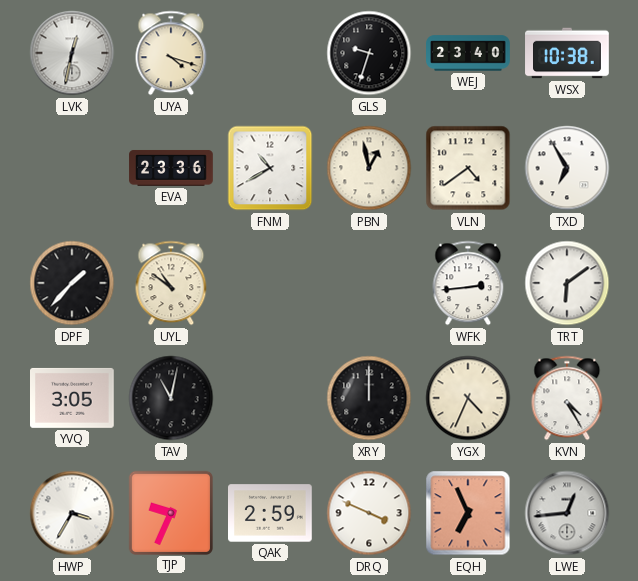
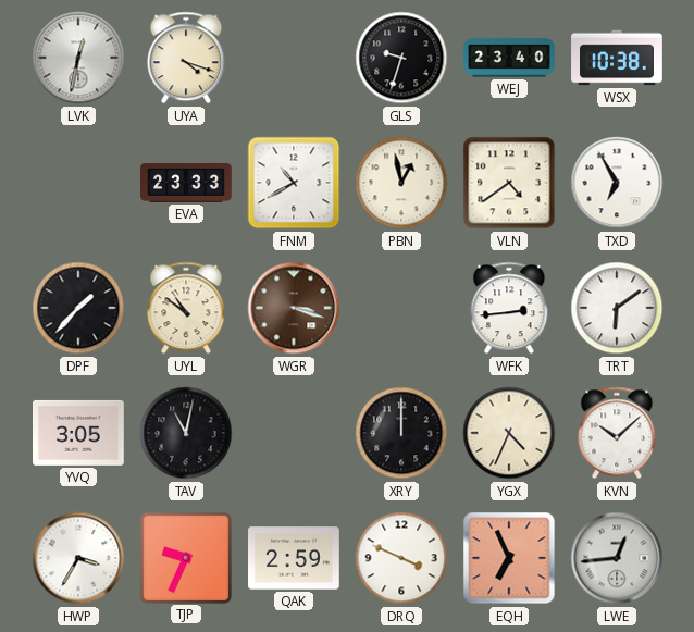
EVA: 23:36 -> 23:33
WGR: none -> 3:18
KVN: 4:25 -> 10:08
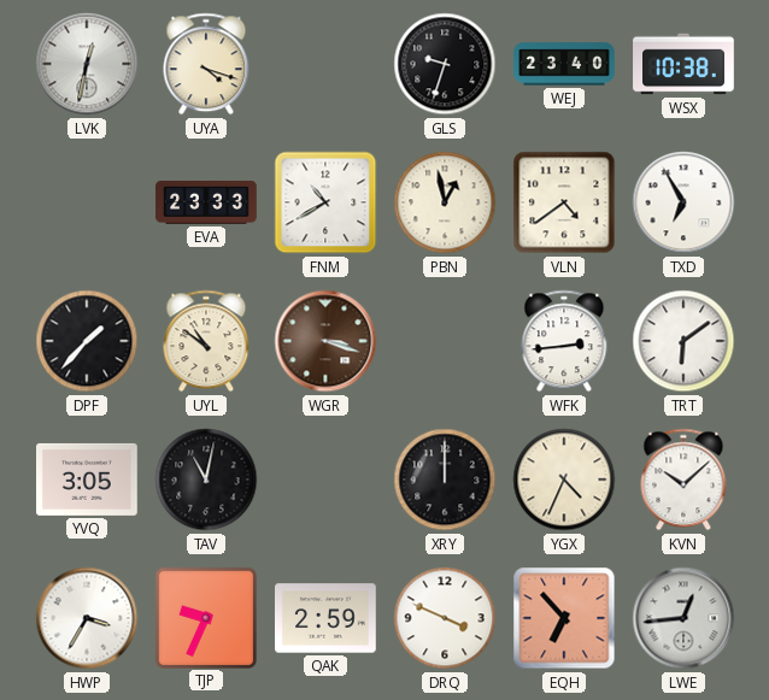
EQH: 6:56 -> 6:53
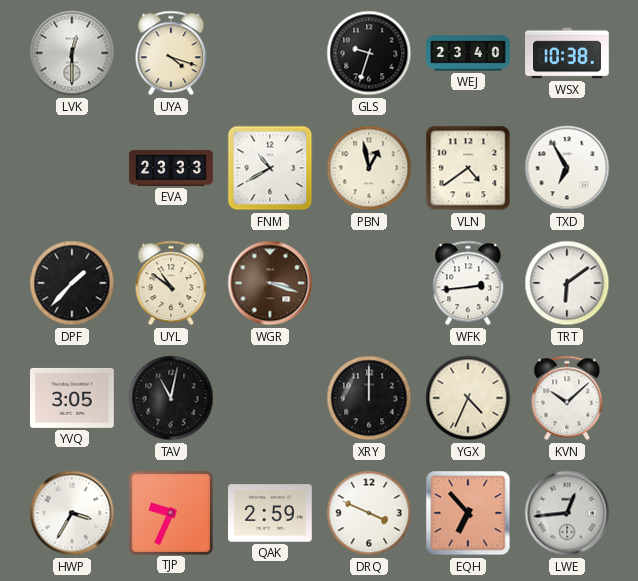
LVK: 12:32 -> 12:30
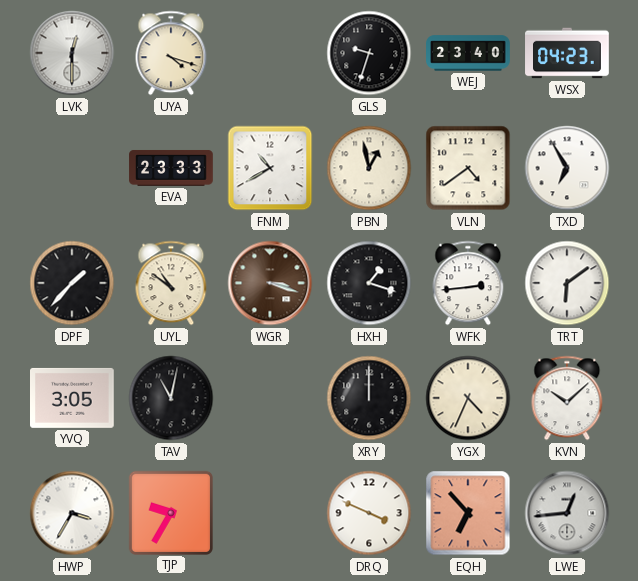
WSX: 10:38 -> 04:23
HXH: none -> 1:18
TJP: 9:34 -> 9:35
QAK: 2:59 -> none
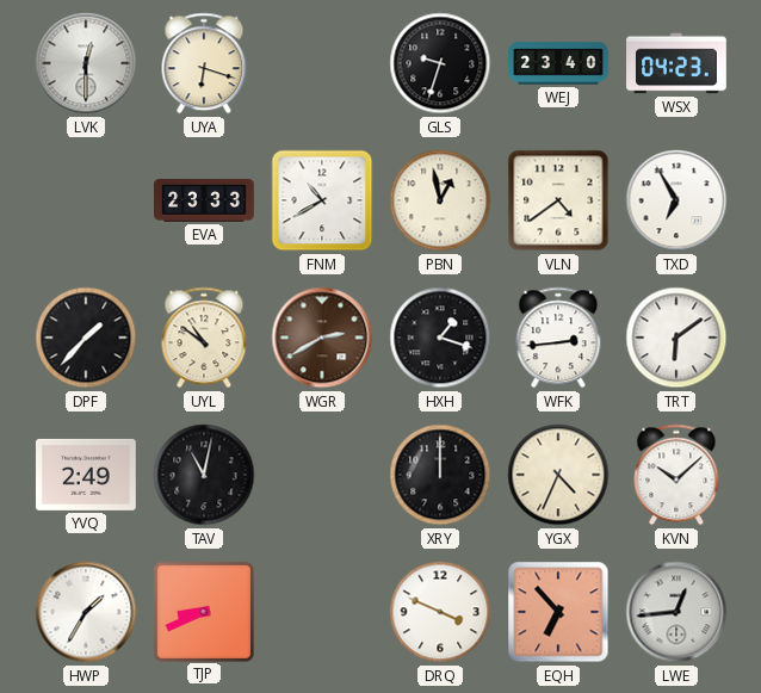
UYA: 4:18 -> 6:18
WGR: 3:18 -> 2:40
YVQ: 3:05 -> 2:49
HWP: 3:35 -> 1:35
TJP: 9:35 -> 8:41
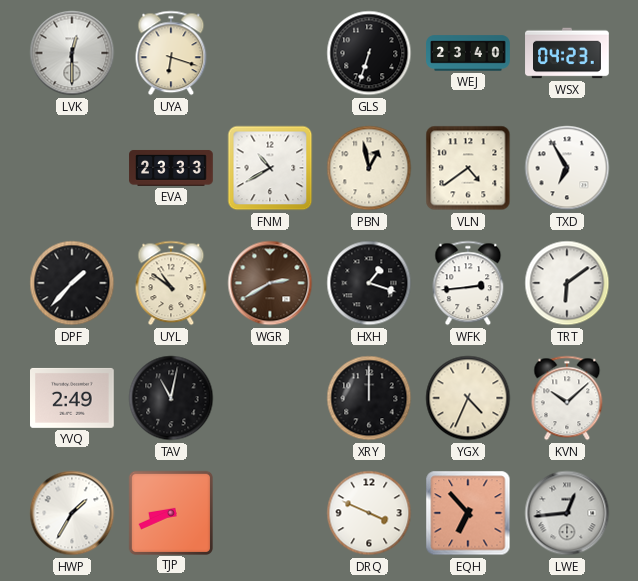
GLS: 9:33 -> 6:33
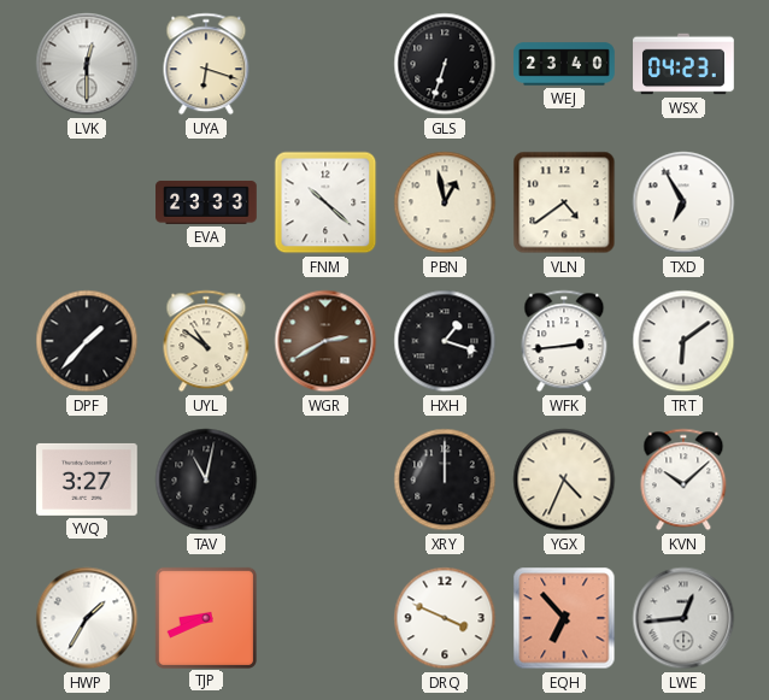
FNM: 10:40 -> 10:22
YVQ: 2:49 -> 3:27
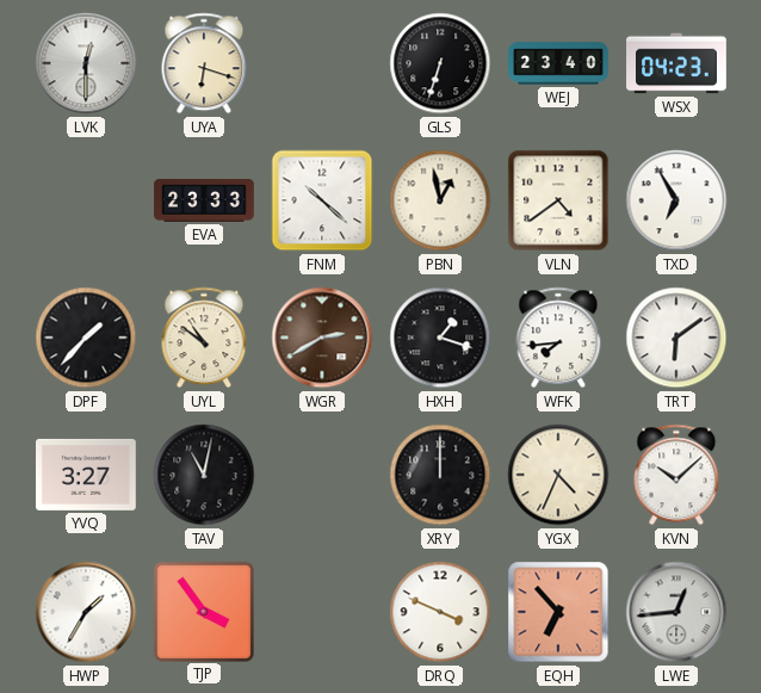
WFK: 2:44 -> 7:44
TJP: 8:41 -> 3:54
